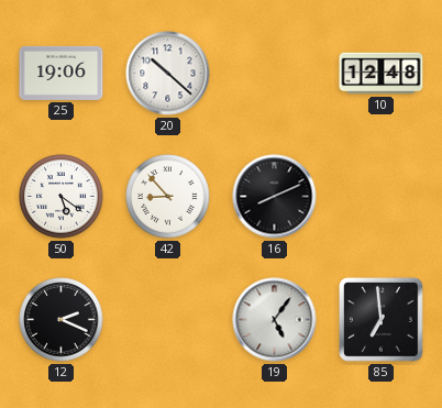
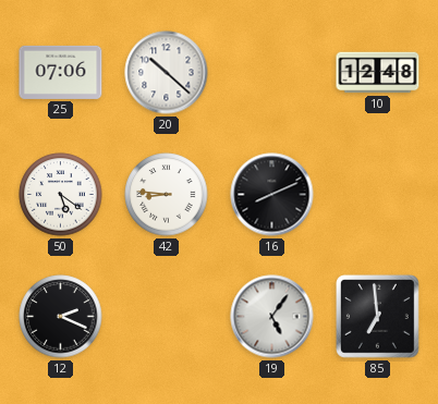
25: 19:06 -> 07:06
42: 8:53 -> 8:46
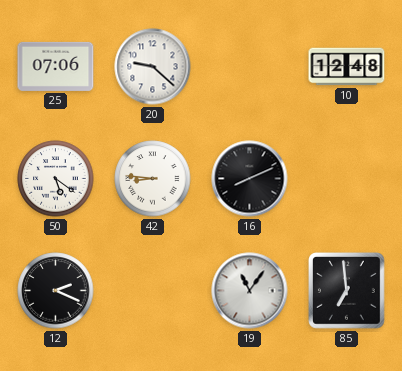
20: 10:22 -> 9:22
19: 5:06 -> 11:06
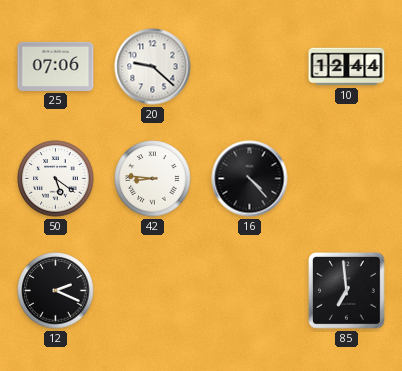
10: 12:48 -> 12:44
16: 8:11 -> 4:23
19: 11:06 -> none
